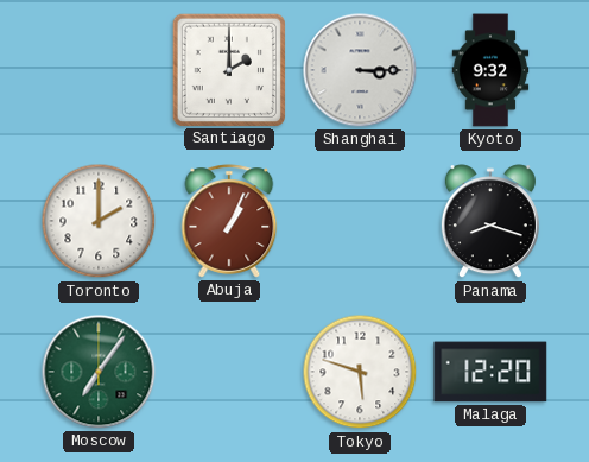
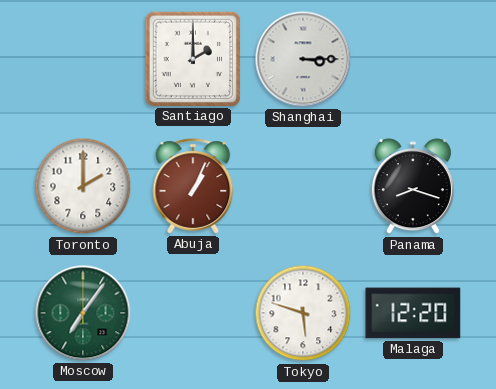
Kyoto: 9:32 -> none
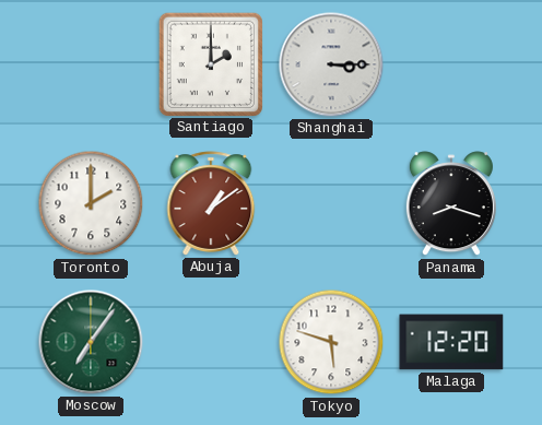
Abuja: 1:04 -> 1:09
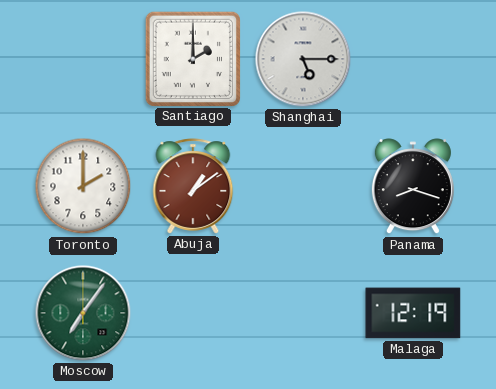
Shanghai: 3:15 -> 5:15
Tokyo: 5:48 -> none
Malaga: 12:20 -> 12:19
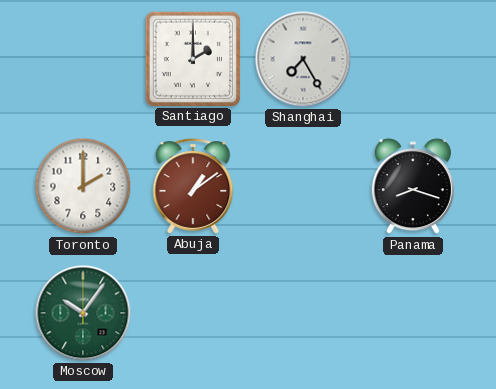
Shanghai: 5:15 -> 7:25
Moscow: 7:06 -> 10:06
Malaga: 12:19 -> none
